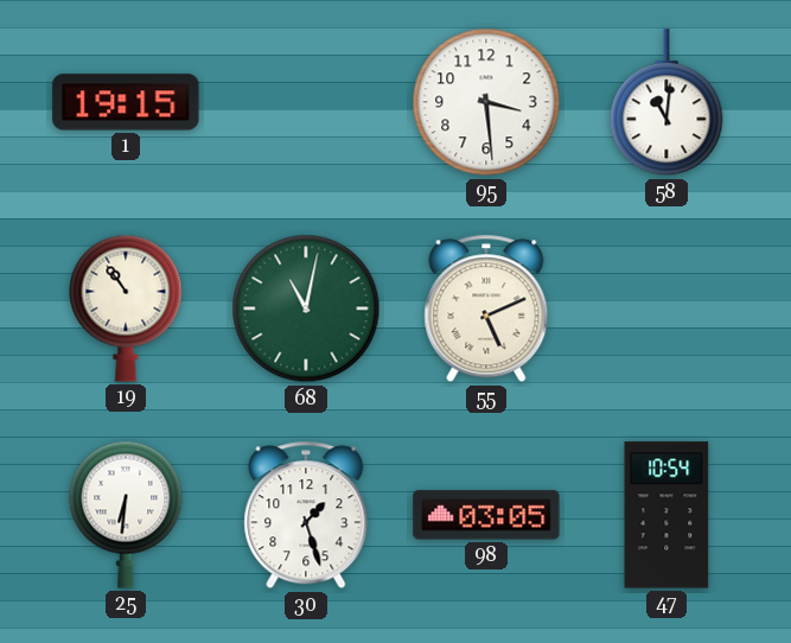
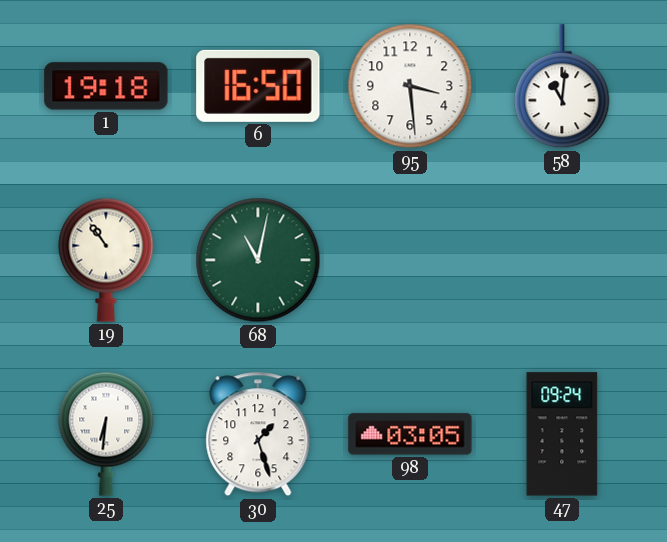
1: 19:15 -> 19:18
6: none -> 16:50
55: 5:11 -> none
47: 10:54 -> 09:24
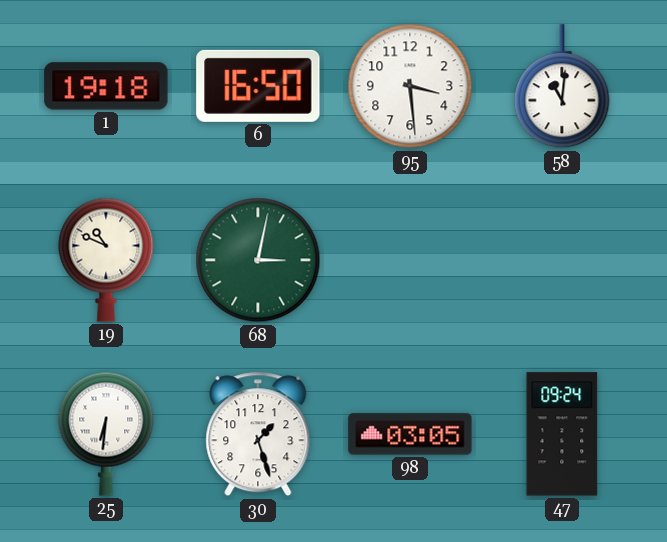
19: 10:54 -> 10:49
68: 11:02 -> 3:02
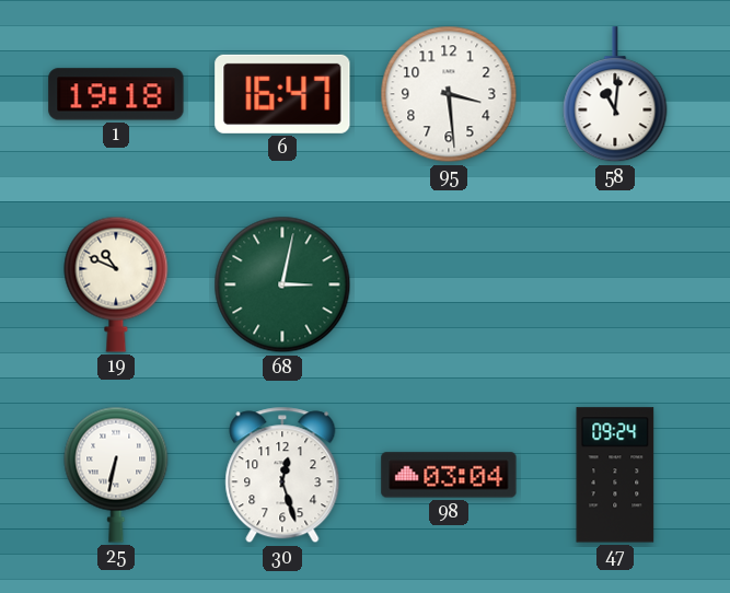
6: 16:50 -> 16:47
25: 6:31 -> 6:32
30: 1:27 -> 12:27
98: 03:05 -> 03:04
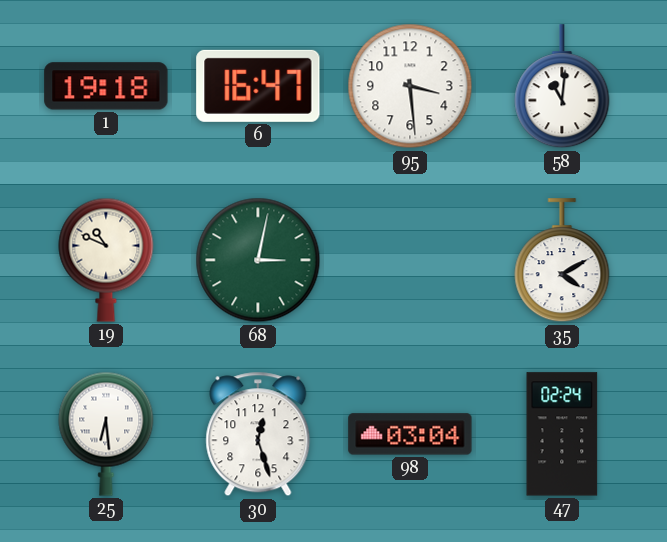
35: none -> 4:10
25: 6:32 -> 6:29
47: 09:24 -> 02:24
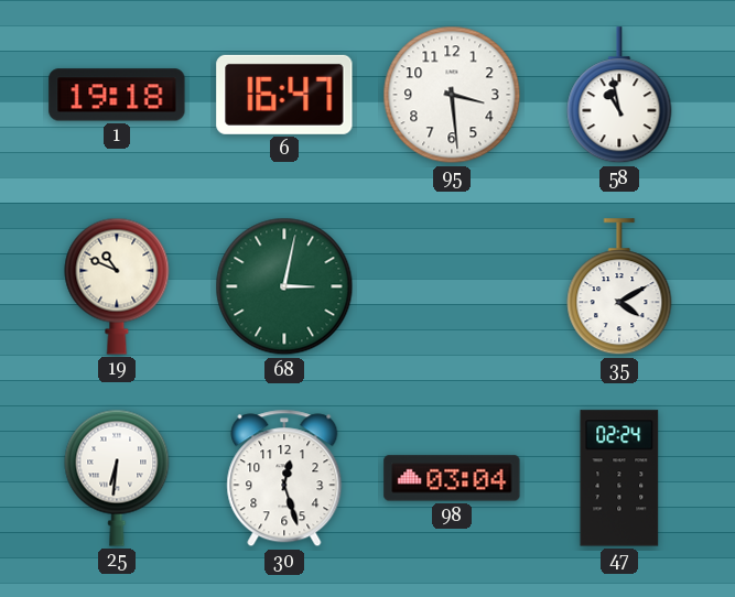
58: 11:01 -> 10:58
25: 6:29 -> 6:31
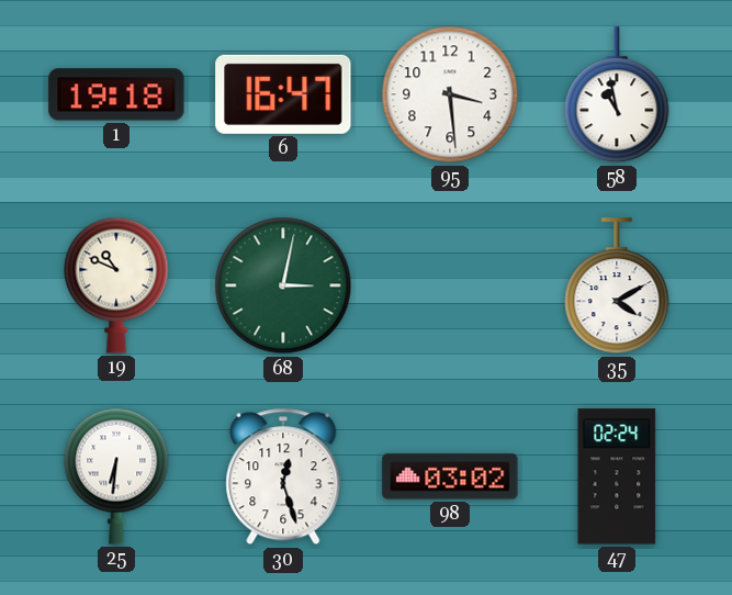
98: 03:04 -> 03:02
